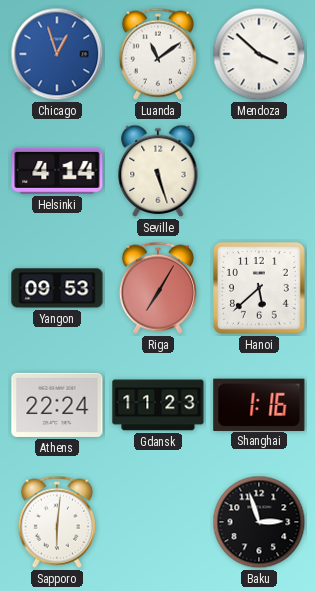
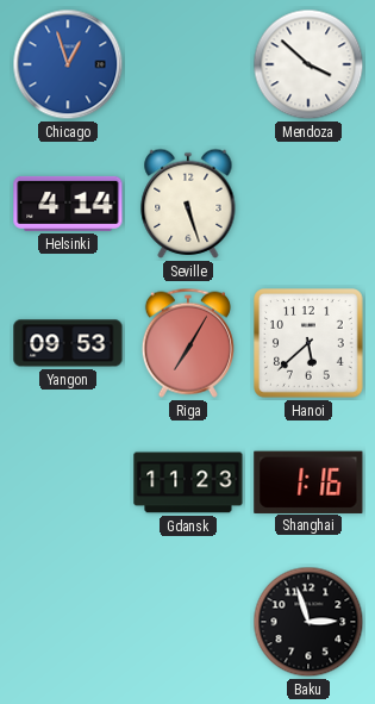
Luanda: 11:09 -> none
Athens: 22:24 -> none
Sapporo: 6:01 -> none
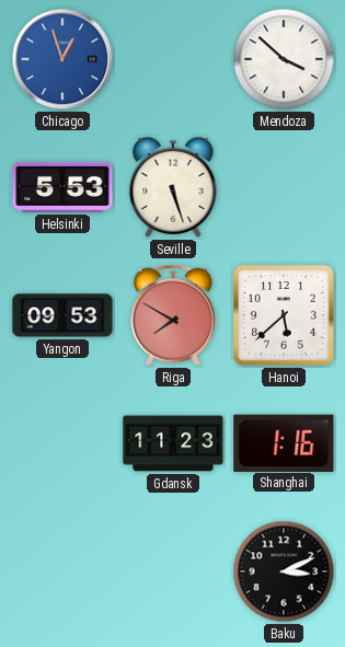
Helsinki: 4:14 -> 5:53
Riga: 7:05 -> 7:50
Baku: 2:57 -> 3:11
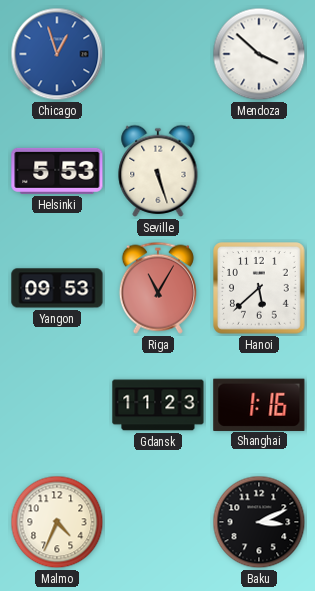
Riga: 7:50 -> 11:05
Malmo: none -> 4:34
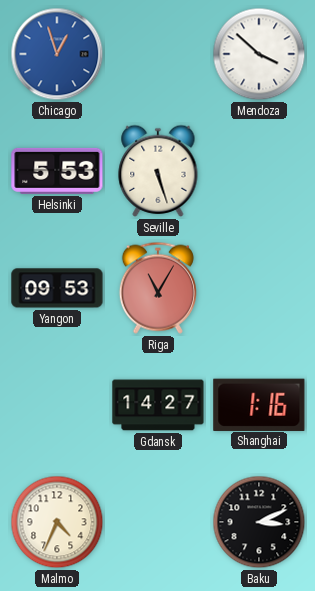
Hanoi: 5:38 -> none
Gdansk: 11:23 -> 14:27
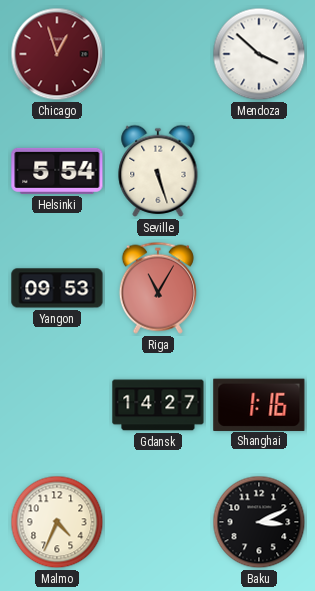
Chicago dial: blue -> burgundy
Helsinki: 5:53 -> 5:54
